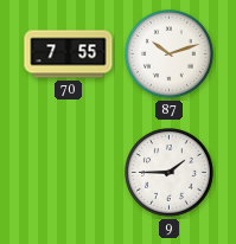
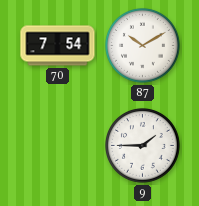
70: 7:55 -> 7:54
87: 10:12 -> 10:10
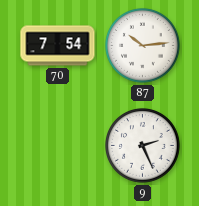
87: 10:10 -> 10:14
9: 1:45 -> 2:26
